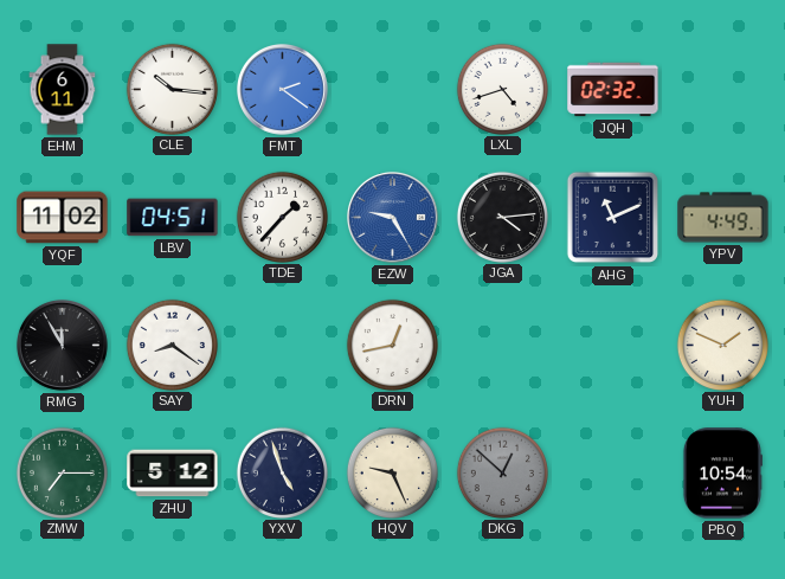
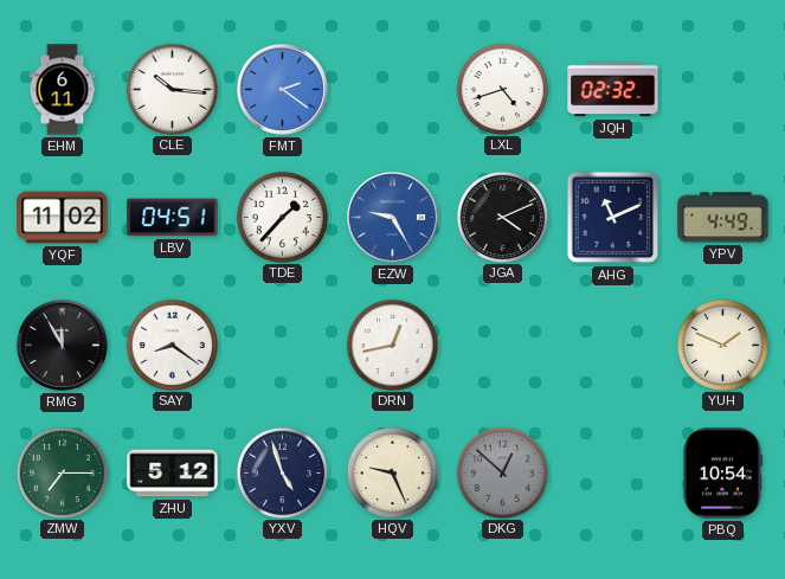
JGA: 4:14 -> 4:11
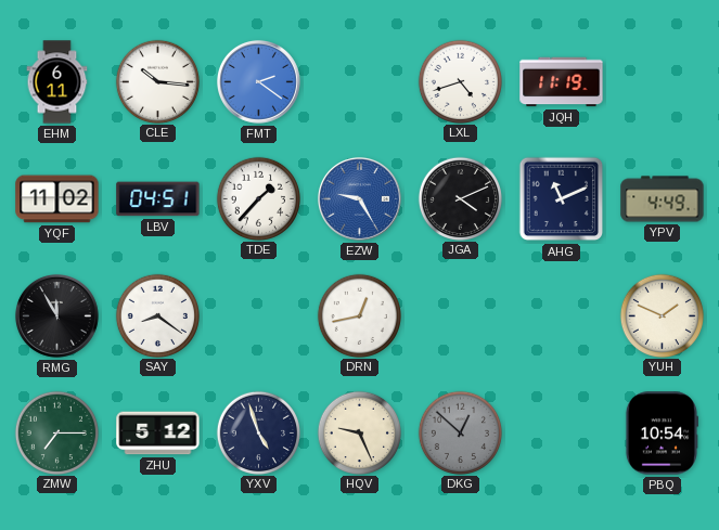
JQH: 02:32 -> 11:19
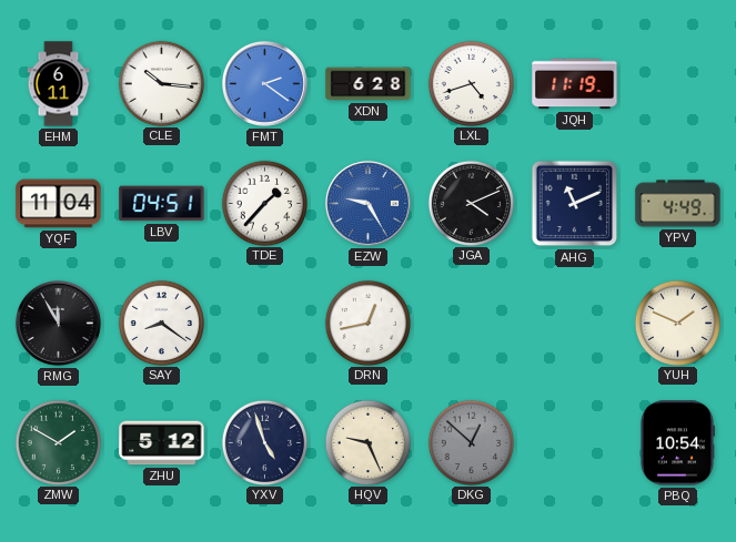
XDN: none -> 6:28
YQF: 11:02 -> 11:04
ZMW: 7:15 -> 1:50
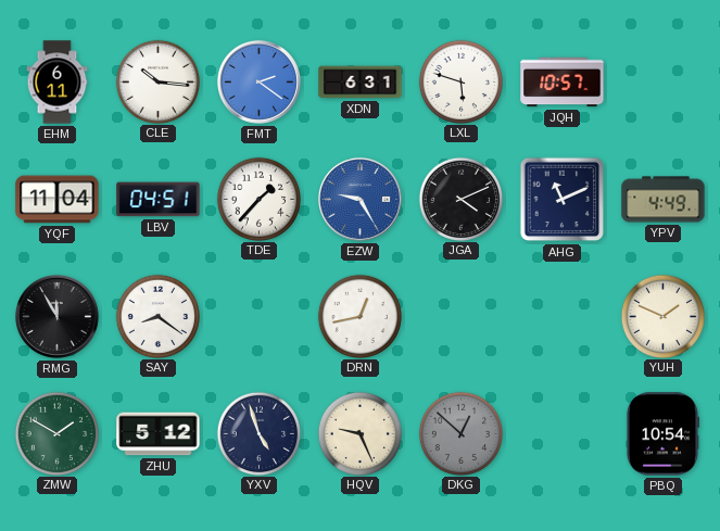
XDN: 6:28 -> 6:31
LXL: 4:42 -> 5:48
JQH: 11:19 -> 10:57
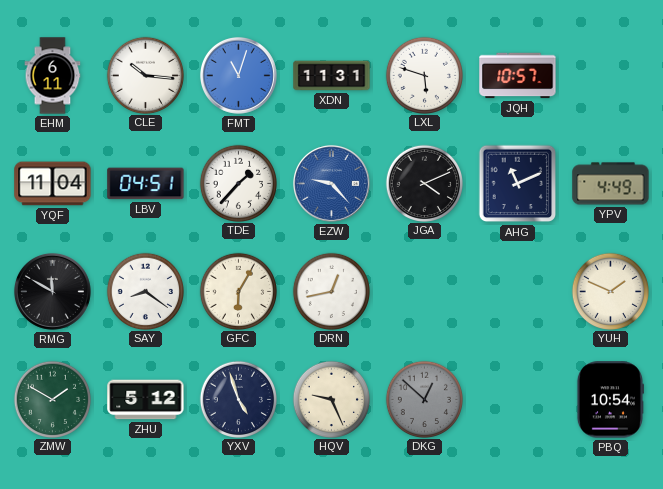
FMT: 2:21 -> 11:03
XDN: 6:31 -> 11:31
EZW: 9:25 -> 9:23
RMG: 11:55 -> 11:50
GFC: none -> 6:05
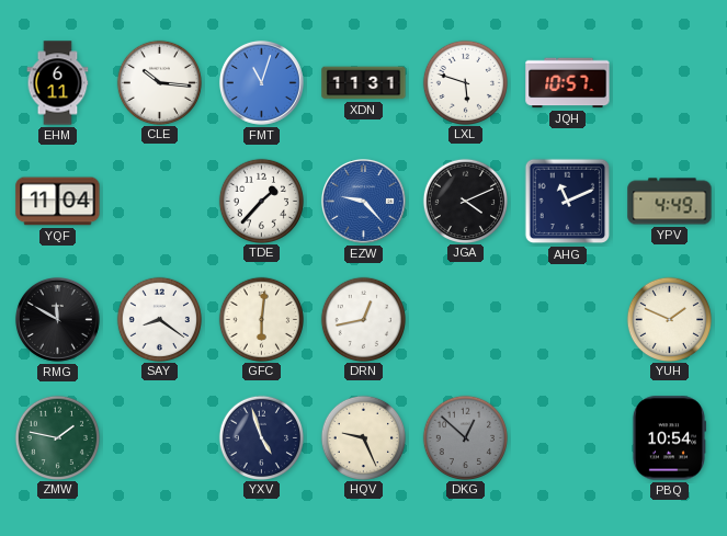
LBV: 04:51 -> none
GFC: 6:05 -> 6:01
ZMW: 1:50 -> 1:47
ZHU: 5:12 -> none
